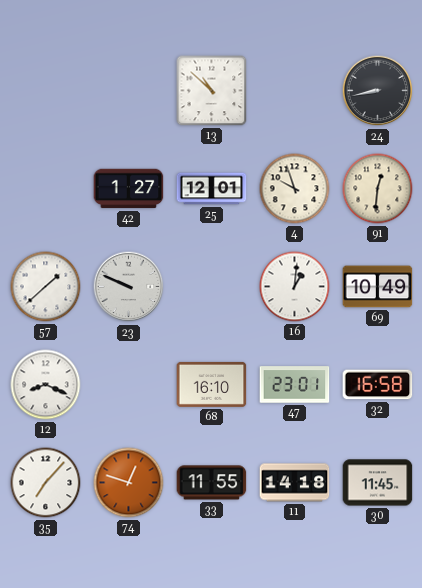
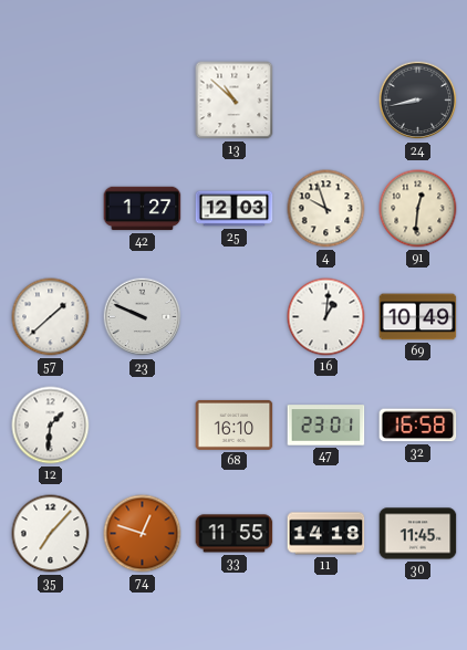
25: 12:01 -> 12:03
12: 8:19 -> 1:31
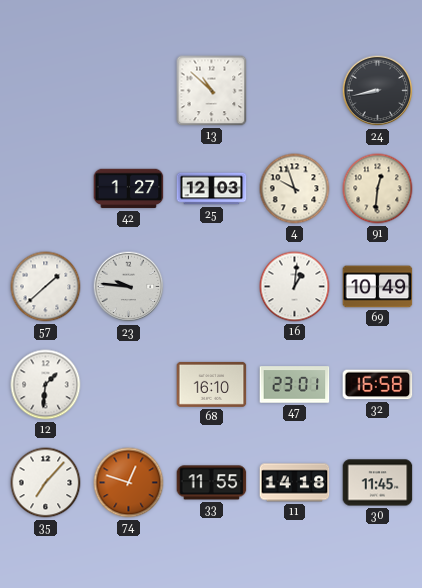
23: 9:49 -> 9:46
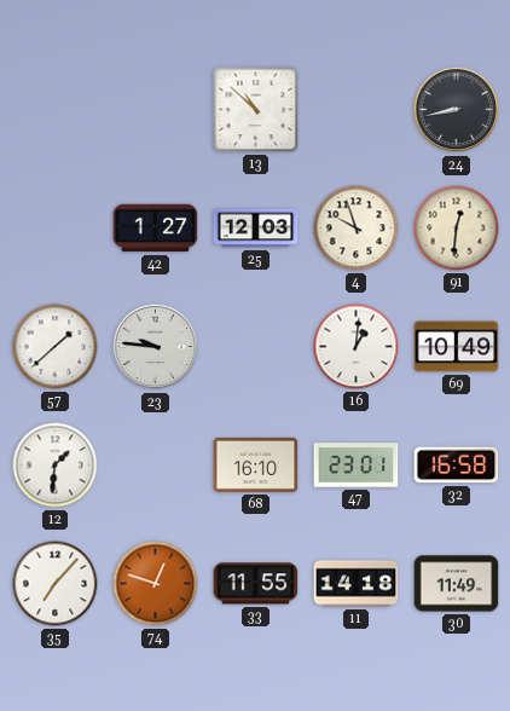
30: 11:45 -> 11:49
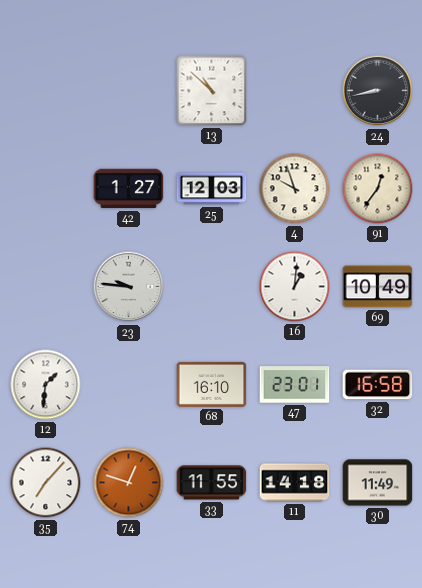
91: 12:31 -> 12:36
57: 1:38 -> none
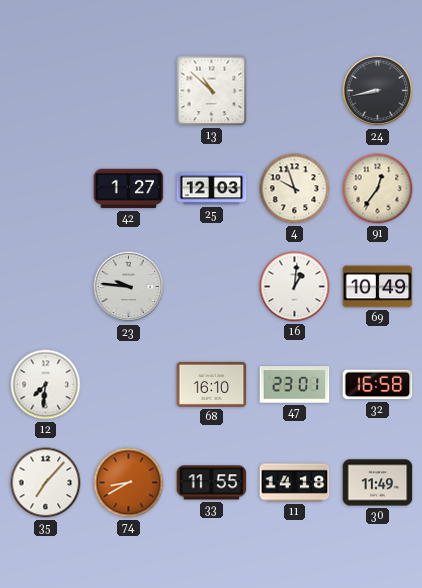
12: 1:31 -> 7:31
74: 12:48 -> 8:40
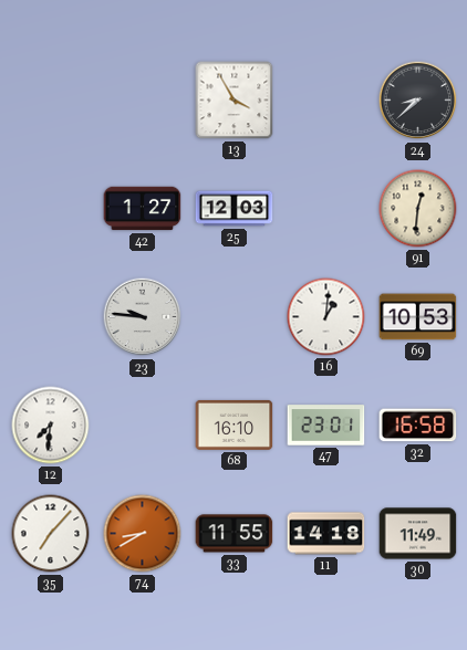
13: 10:52 -> 3:55
24: 8:43 -> 8:38
4: 9:57 -> none
91: 12:36 -> 12:31
69: 10:49 -> 10:53
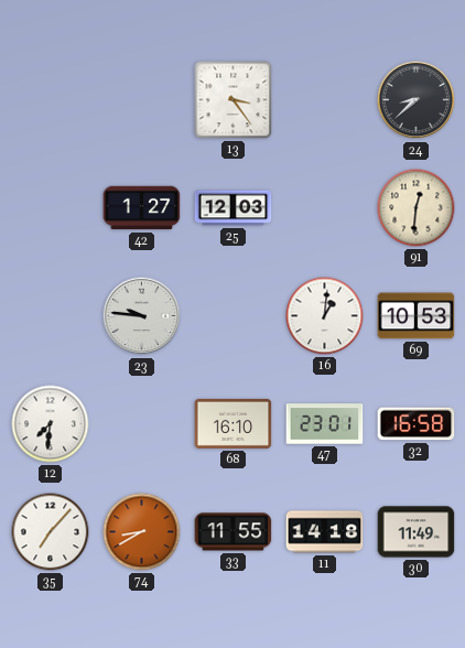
13: 3:55 -> 3:24
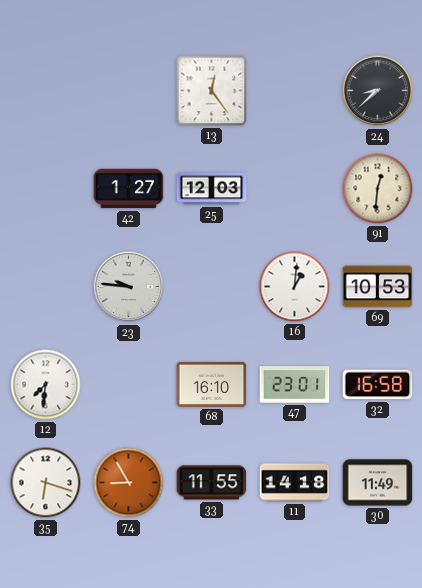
13: 3:24 -> 12:24
35: 7:07 -> 6:18
74: 8:40 -> 8:55
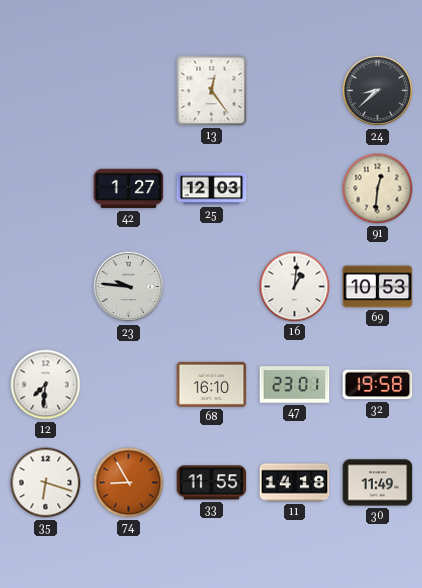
32: 16:58 -> 19:58
